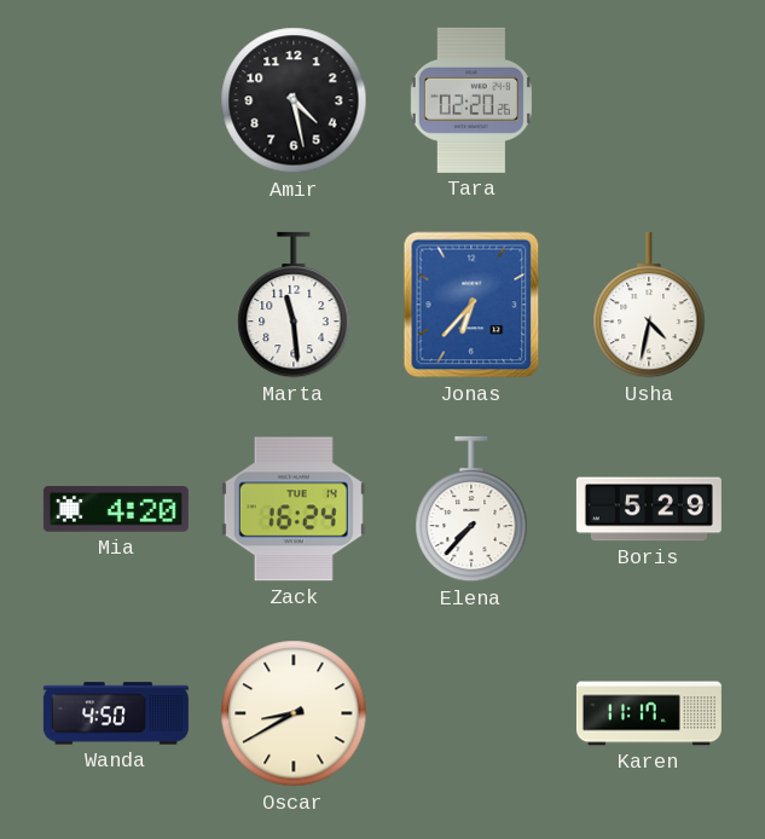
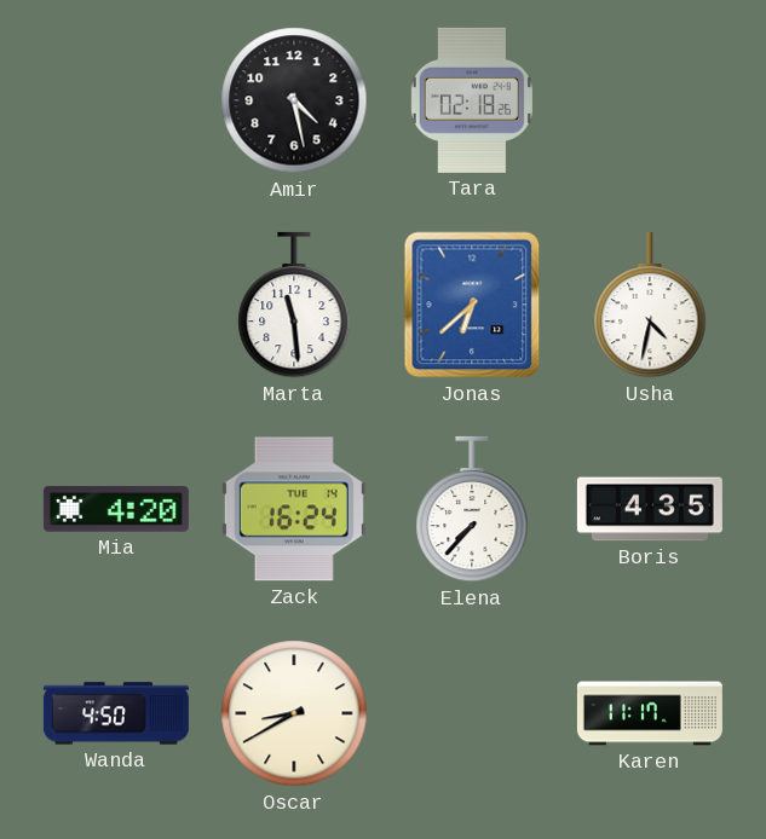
Tara: 02:20 -> 02:18
Jonas: 6:37 -> 6:38
Boris: 5:29 -> 4:35
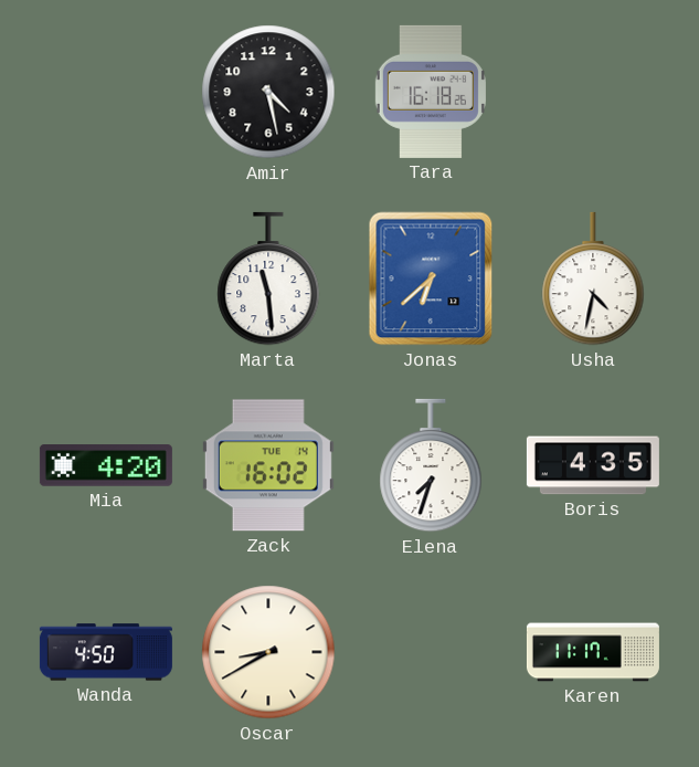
Tara: 02:18 -> 16:18
Zack: 16:24 -> 16:02
Elena: 7:37 -> 7:33
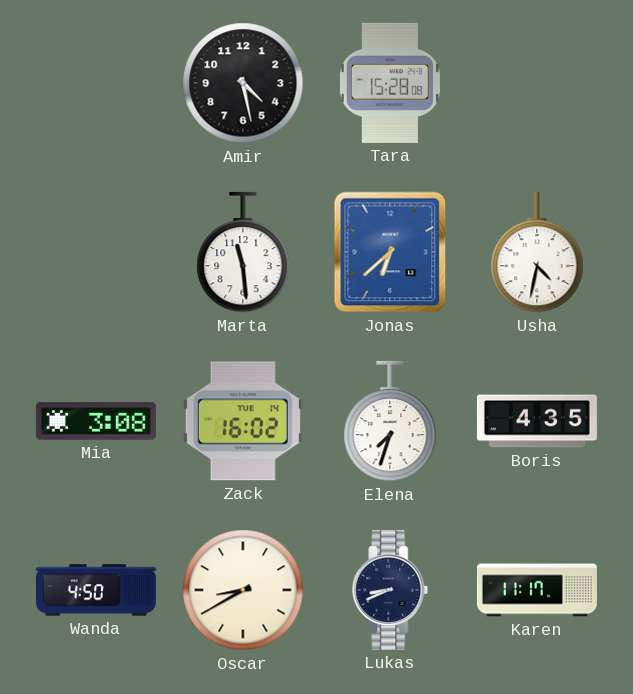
Tara: 16:18 -> 15:28
Mia: 4:20 -> 3:08
Lukas: none -> 8:41
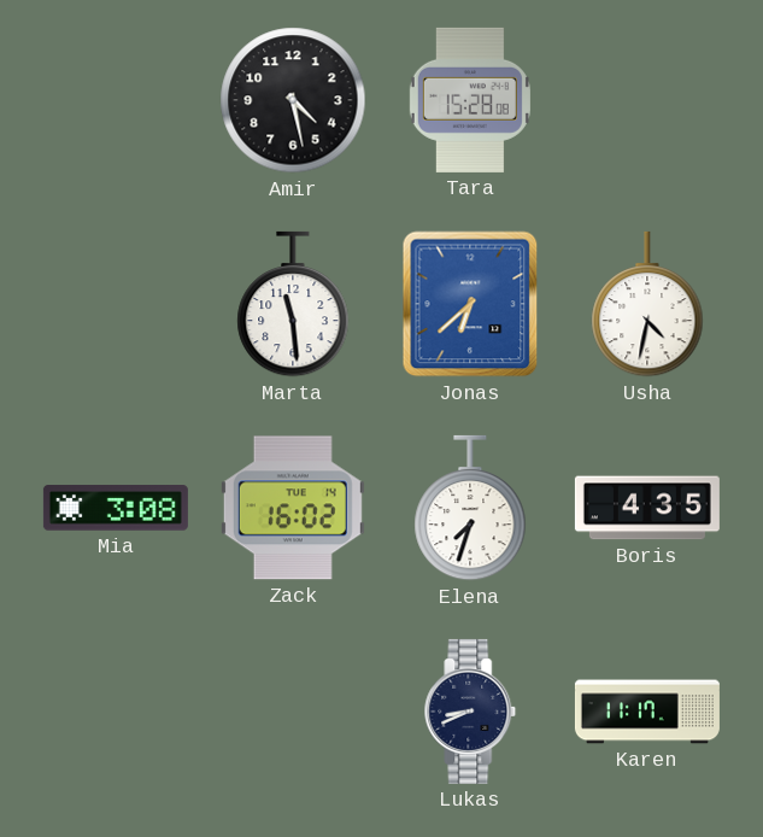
Wanda: 4:50 -> none
Oscar: 8:40 -> none
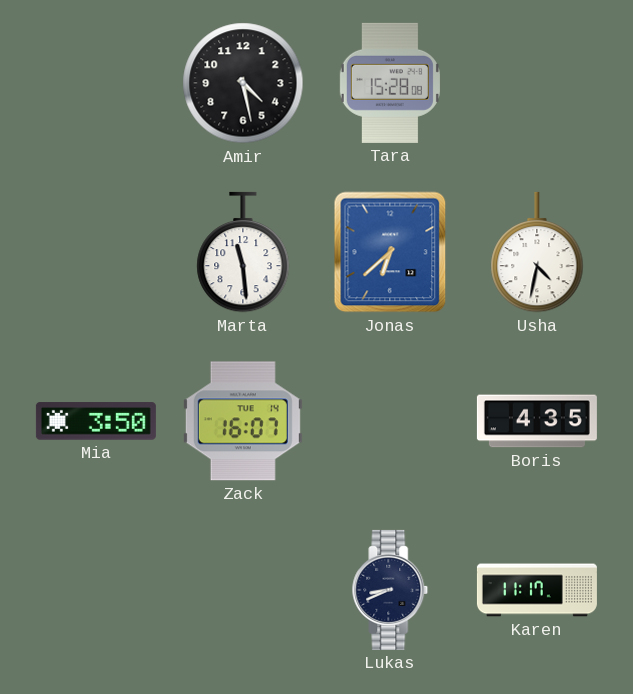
Mia: 3:08 -> 3:50
Zack: 16:02 -> 16:07
Elena: 7:33 -> none
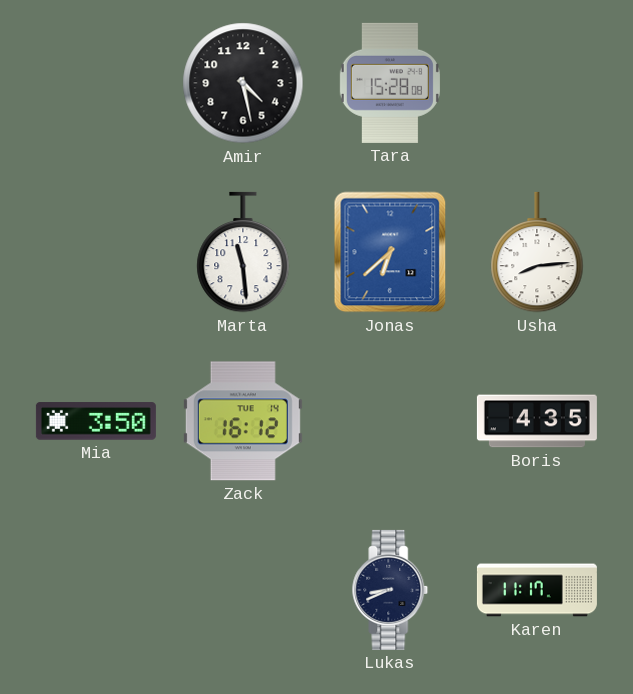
Usha: 4:32 -> 8:14
Zack: 16:07 -> 16:12
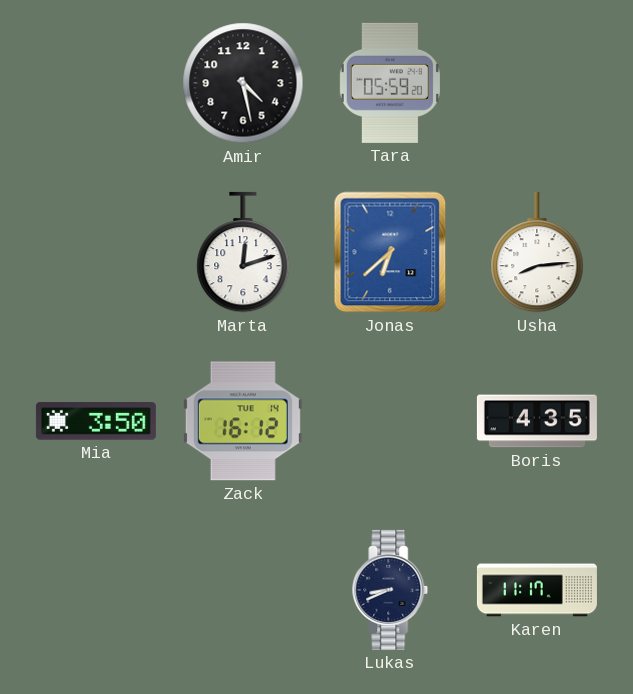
Tara: 15:28 -> 05:59
Marta: 11:29 -> 12:12
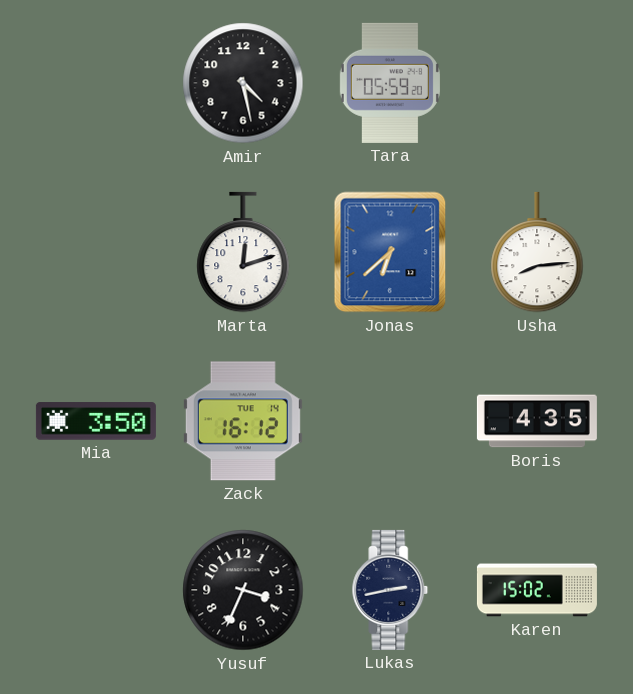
Yusuf: none -> 3:34
Lukas: 8:41 -> 2:43
Karen: 11:17 -> 15:02
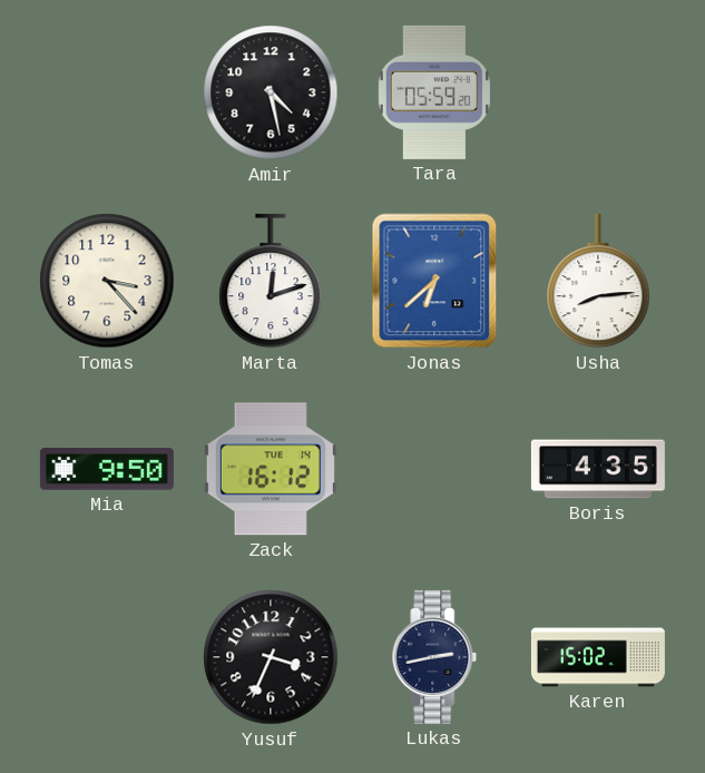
Tomas: none -> 3:23
Mia: 3:50 -> 9:50
